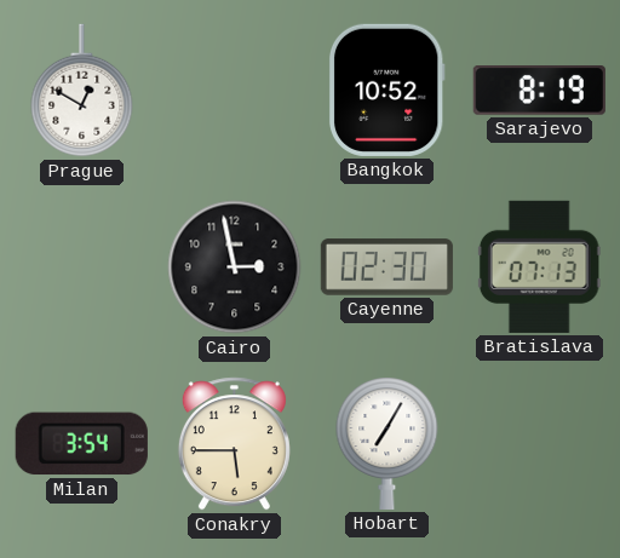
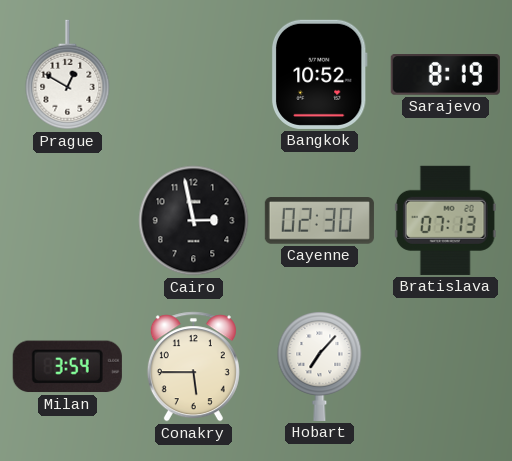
Hobart: 7:05 -> 7:07
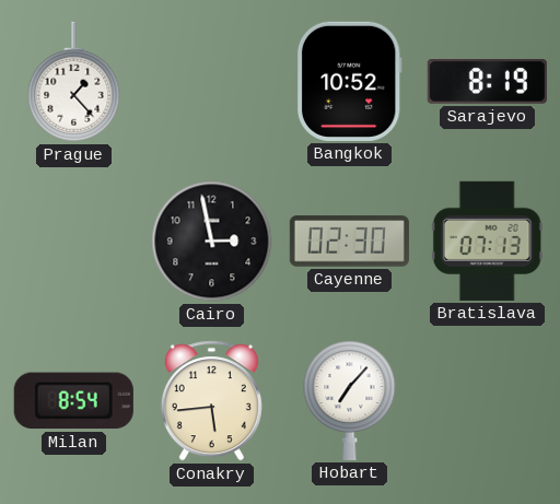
Prague: 12:50 -> 1:23
Milan: 3:54 -> 8:54
Conakry: 5:45 -> 5:44
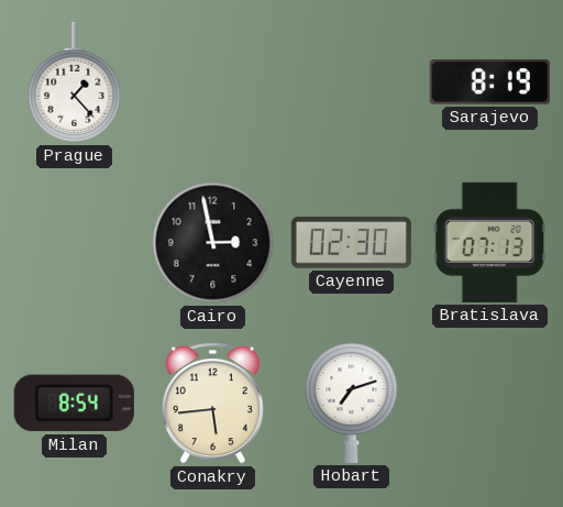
Bangkok: 10:52 -> none
Hobart: 7:07 -> 7:12
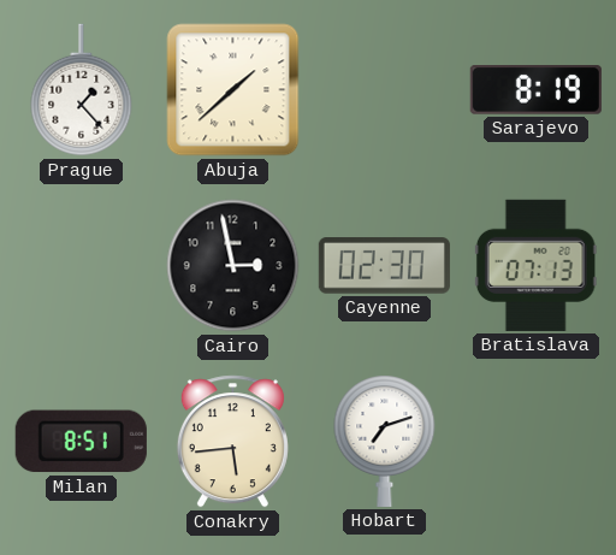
Abuja: none -> 1:38
Milan: 8:54 -> 8:51
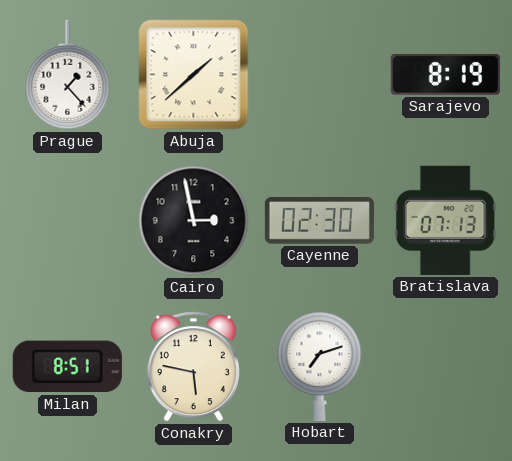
Conakry: 5:44 -> 5:47
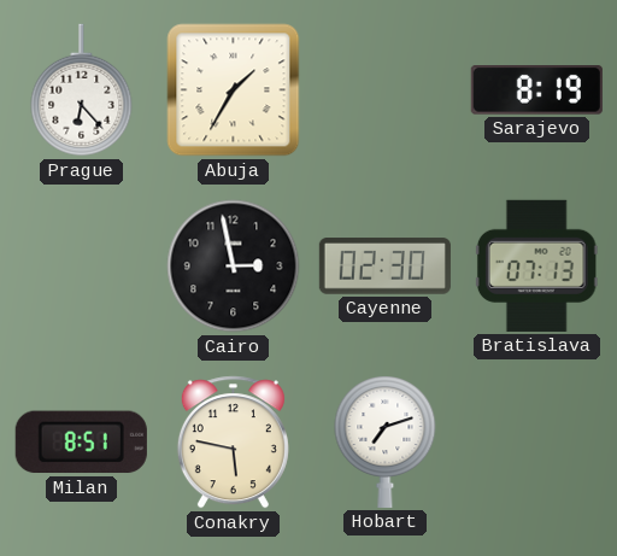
Prague: 1:23 -> 6:23
Abuja: 1:38 -> 1:35
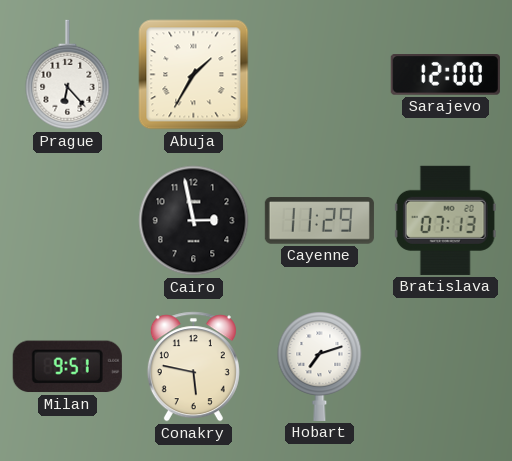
Sarajevo: 8:19 -> 12:00
Cayenne: 02:30 -> 11:29
Milan: 8:51 -> 9:51
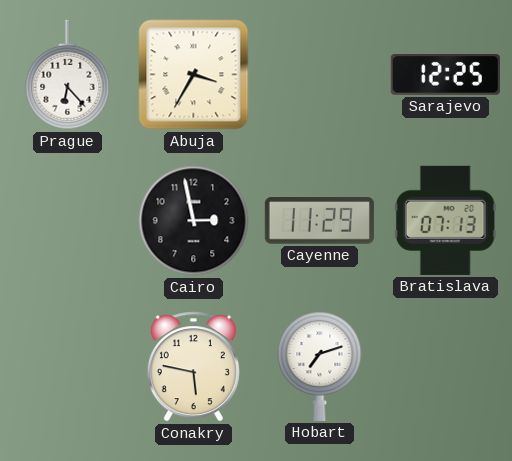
Abuja: 1:35 -> 3:35
Sarajevo: 12:00 -> 12:25
Milan: 9:51 -> none
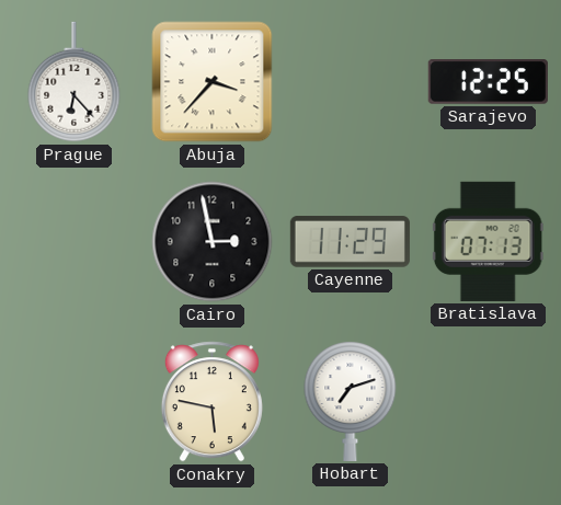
Abuja: 3:35 -> 3:37
